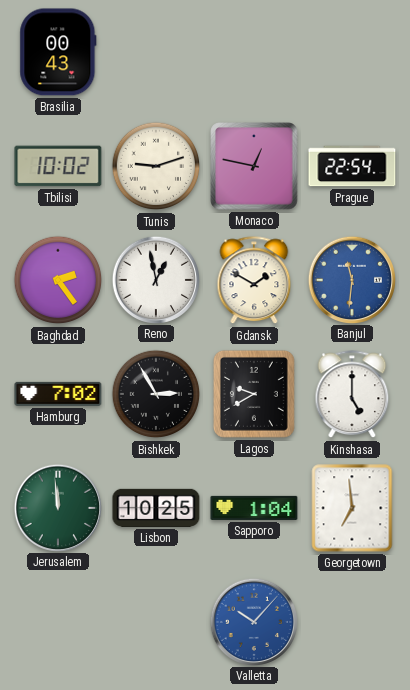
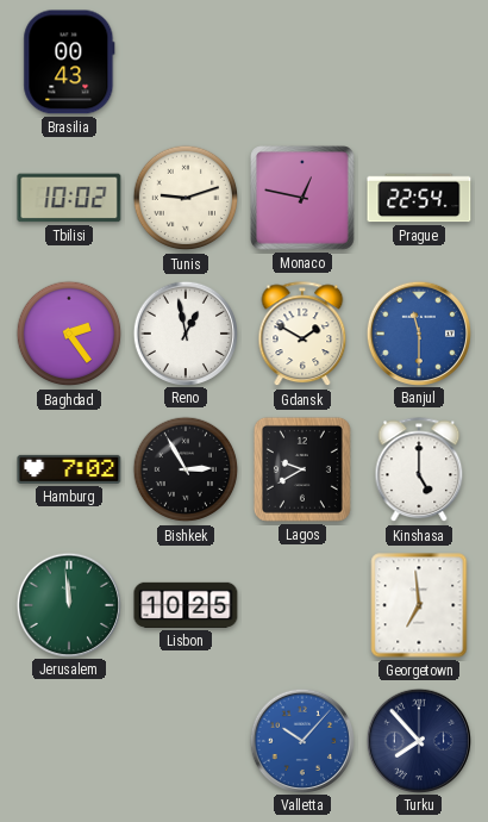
Banjul: 11:31 -> 11:30
Sapporo: 1:04 -> none
Turku: none -> 7:53
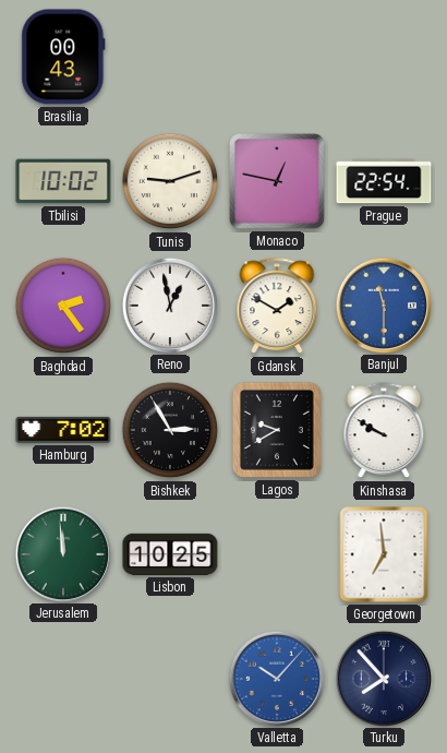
Kinshasa: 5:00 -> 9:50
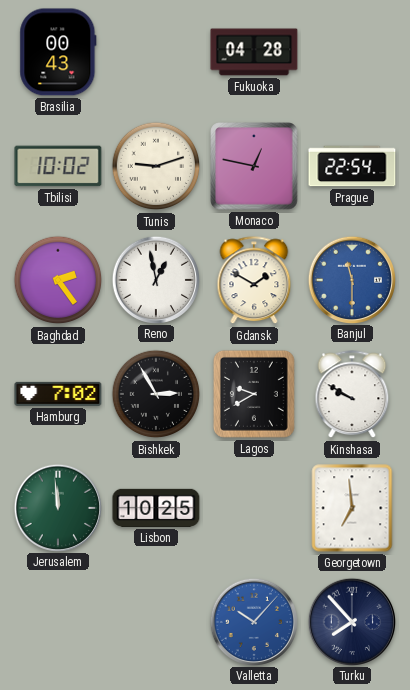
Fukuoka: none -> 04:28
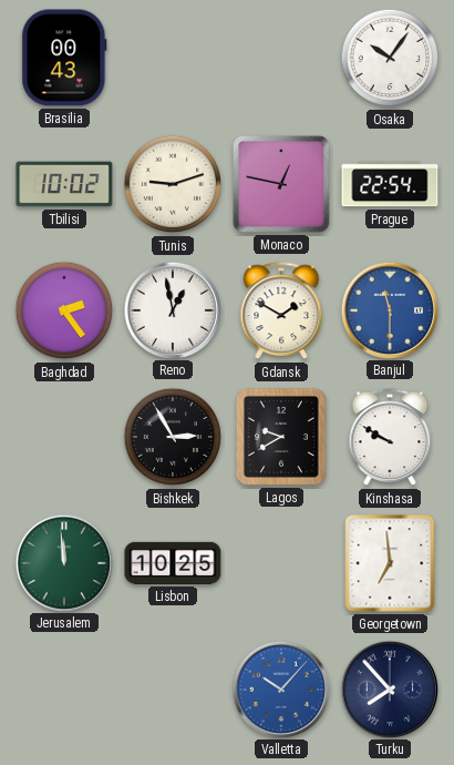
Fukuoka: 04:28 -> none
Osaka: none -> 10:06
Hamburg: 7:02 -> none
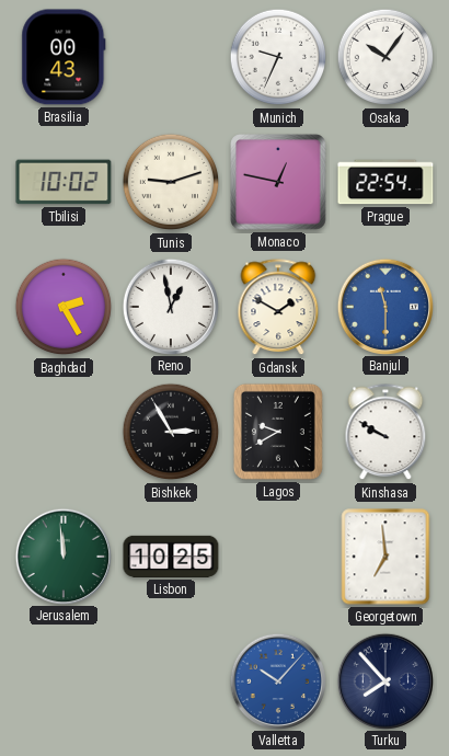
Munich: none -> 9:34
Baghdad: 2:24 -> 2:25
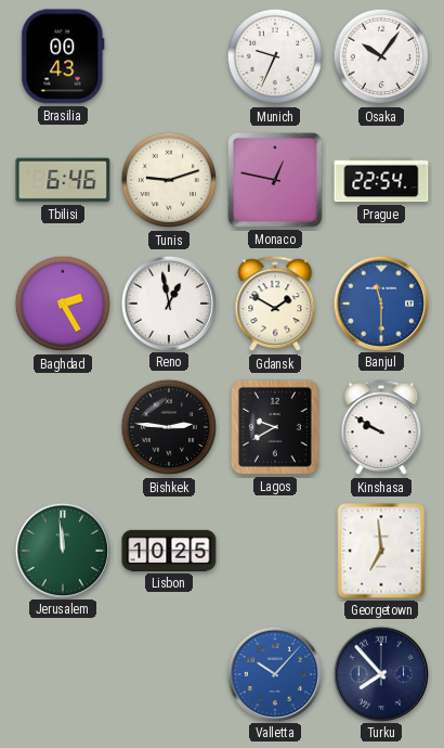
Tbilisi: 10:02 -> 6:46
Bishkek: 2:55 -> 2:46
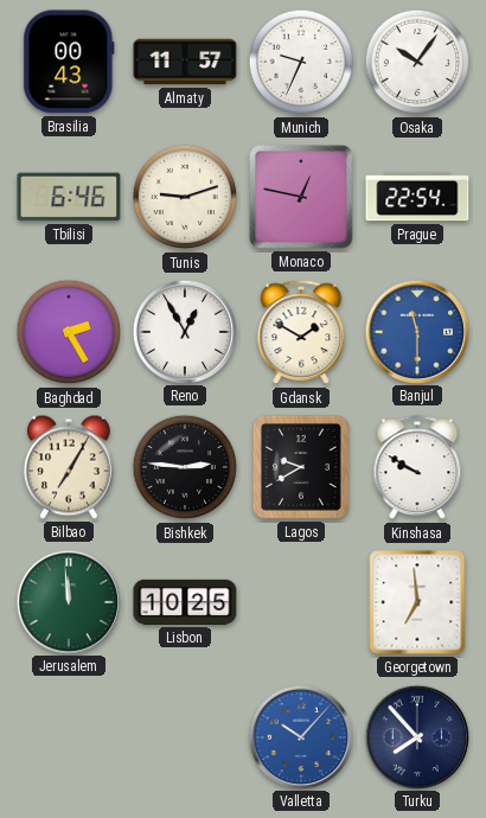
Almaty: none -> 11:57
Reno: 12:58 -> 12:55
Bilbao: none -> 7:05
